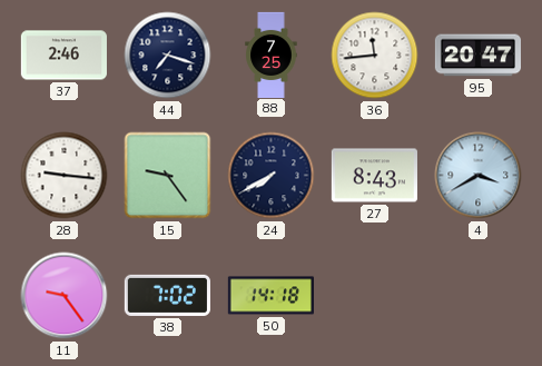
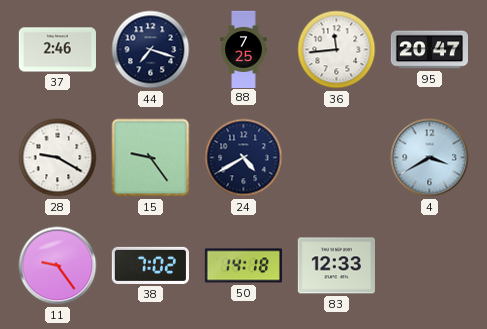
28: 9:16 -> 9:20
24: 7:40 -> 4:40
27: 8:43 -> none
83: none -> 12:33
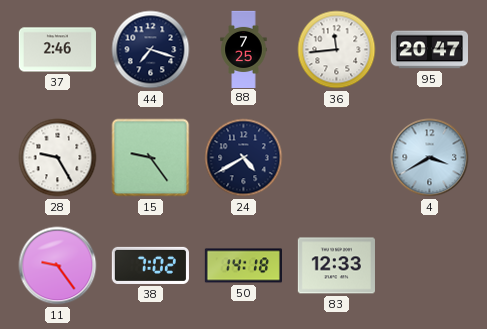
28: 9:20 -> 9:25
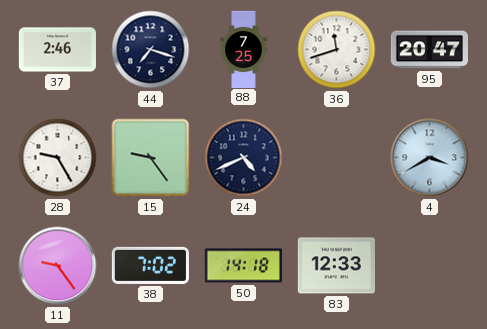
36: 11:44 -> 11:42
24: 4:40 -> 4:41
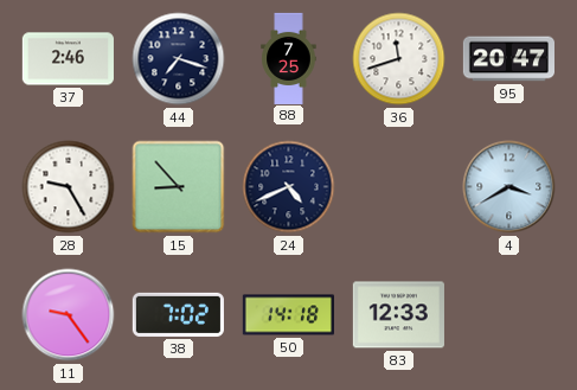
15: 9:24 -> 8:53
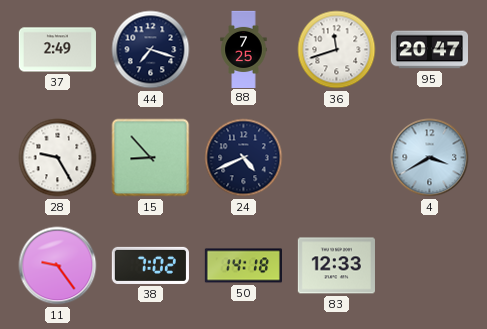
37: 2:46 -> 2:49
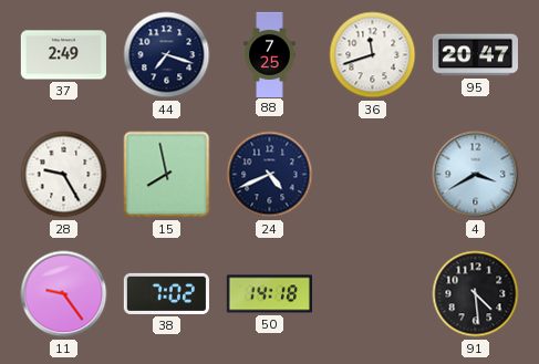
15: 8:53 -> 7:58
83: 12:33 -> none
91: none -> 4:29
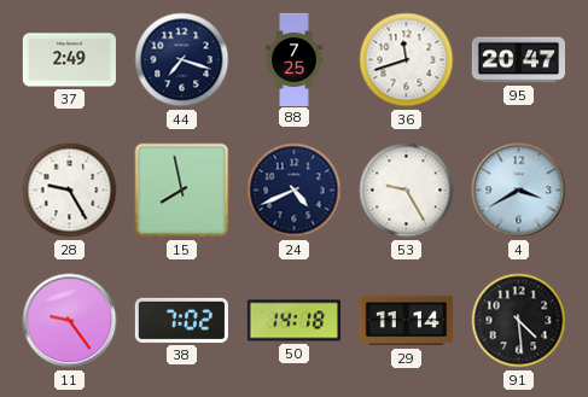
53: none -> 9:25
29: none -> 11:14
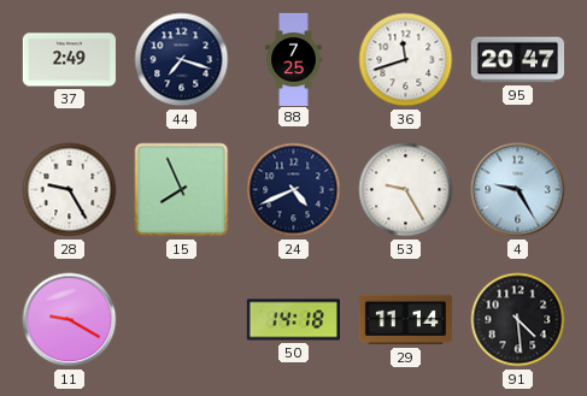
15: 7:58 -> 7:56
4: 3:40 -> 9:25
11: 9:24 -> 9:20
38: 7:02 -> none
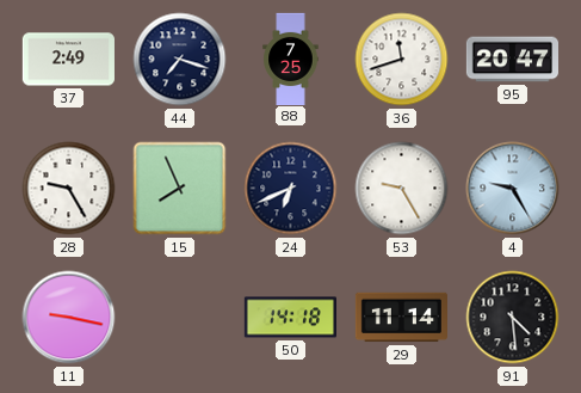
24: 4:41 -> 6:41
11: 9:20 -> 9:17
